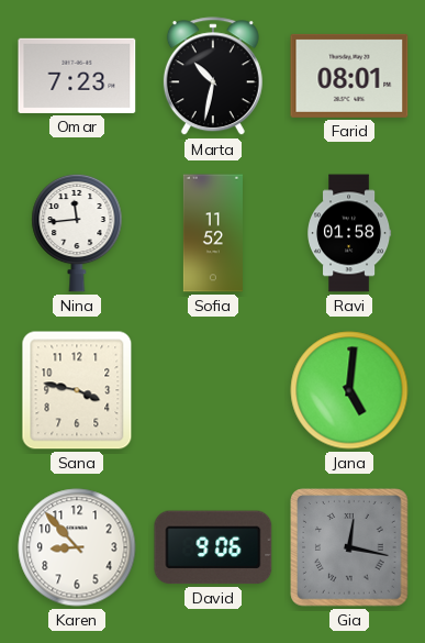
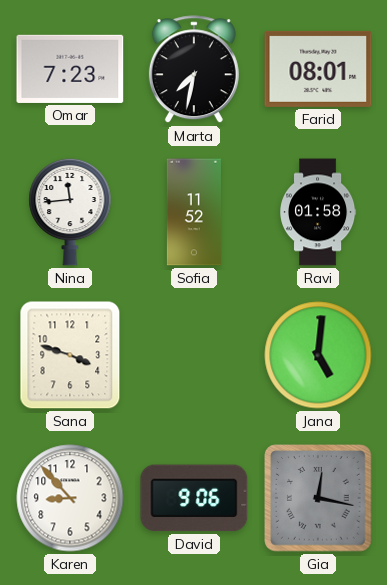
Marta: 10:32 -> 7:32
Sana: 3:47 -> 3:48
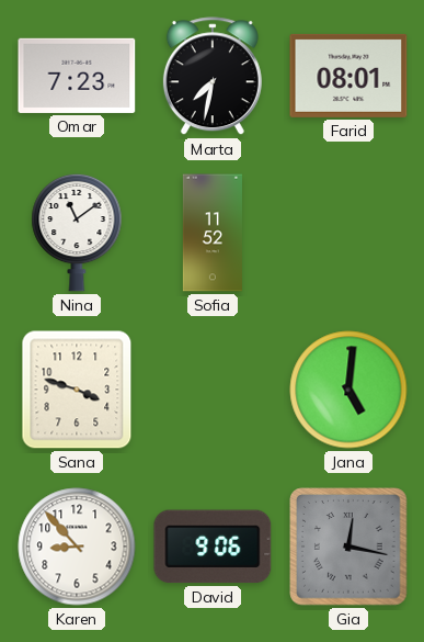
Nina: 11:44 -> 11:09
Ravi: 01:58 -> none
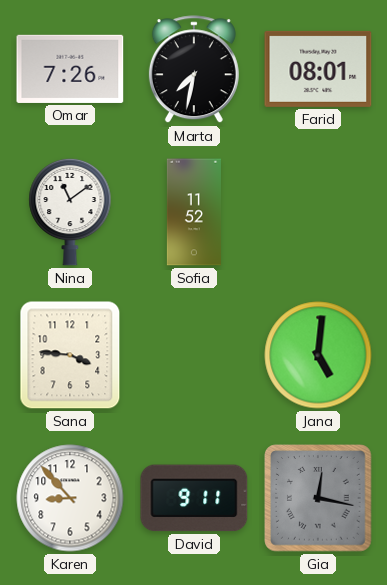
Omar: 7:23 -> 7:26
Sana: 3:48 -> 3:46
David: 9:06 -> 9:11
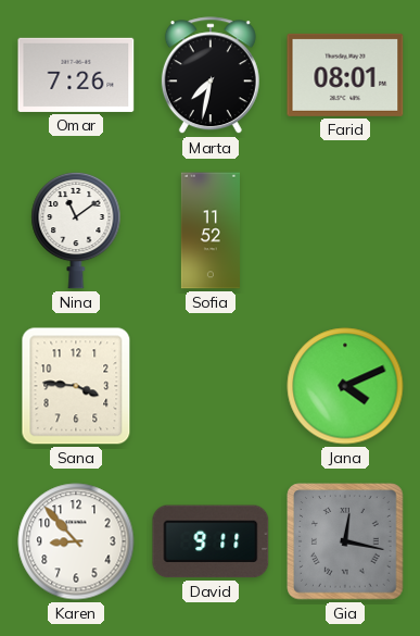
Jana: 5:01 -> 4:11
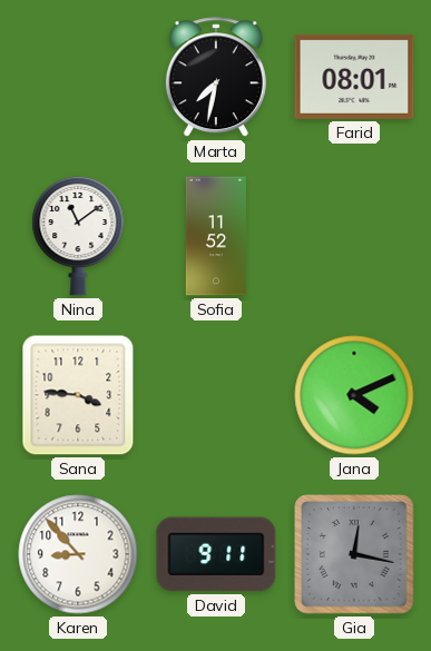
Omar: 7:26 -> none
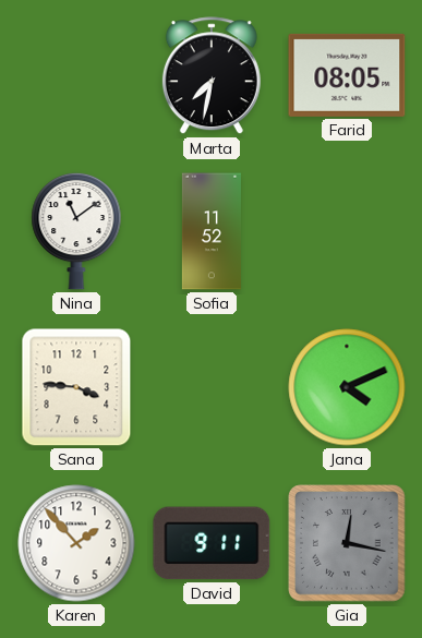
Farid: 08:01 -> 08:05
Karen: 8:53 -> 1:53
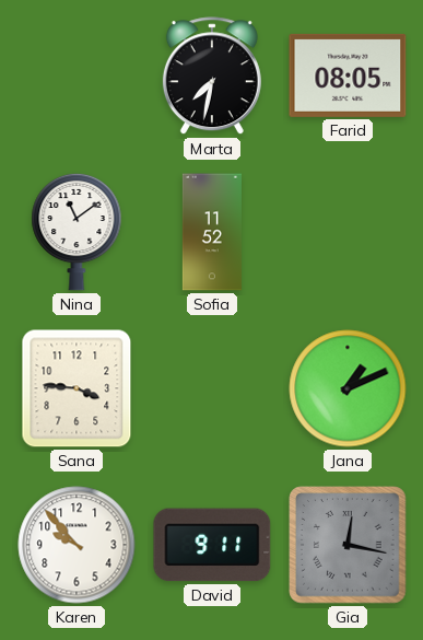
Jana: 4:11 -> 1:11
Karen: 1:53 -> 9:53
